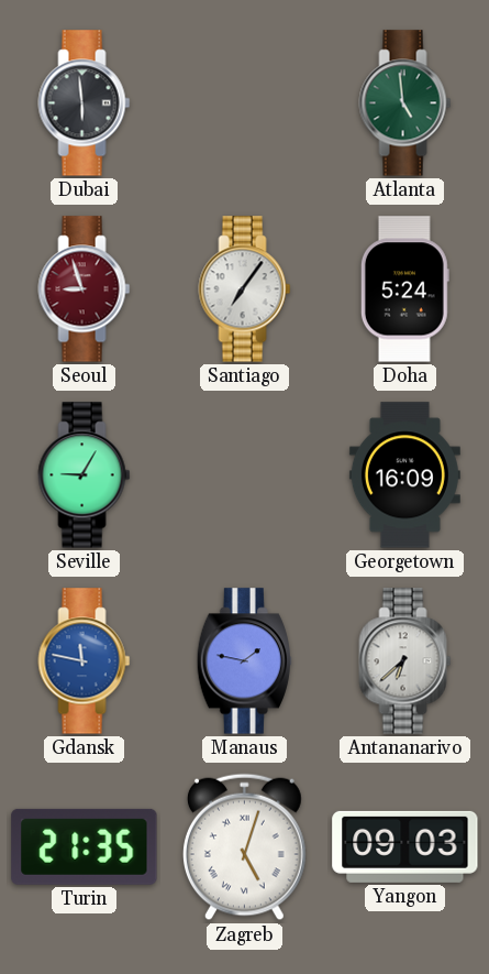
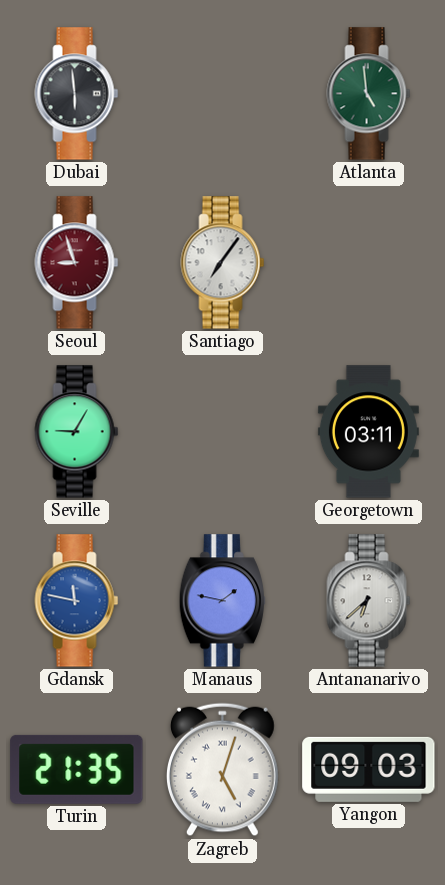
Doha: 5:24 -> none
Georgetown: 16:09 -> 03:11
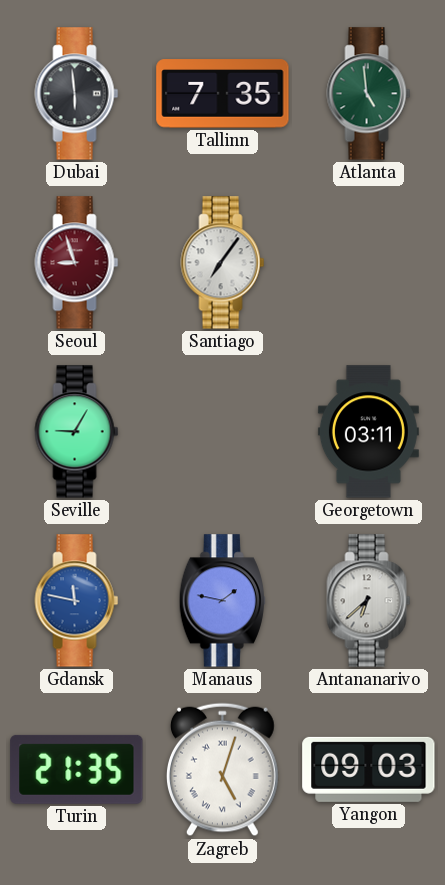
Tallinn: none -> 7:35
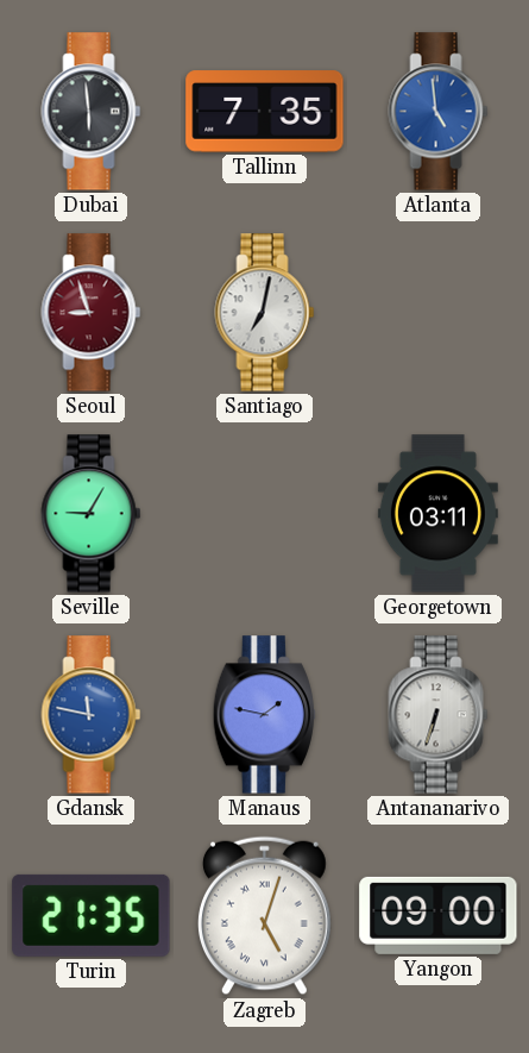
Atlanta dial: green -> blue
Santiago: 7:06 -> 7:02
Antananarivo: 6:38 -> 6:33
Yangon: 09:03 -> 09:00
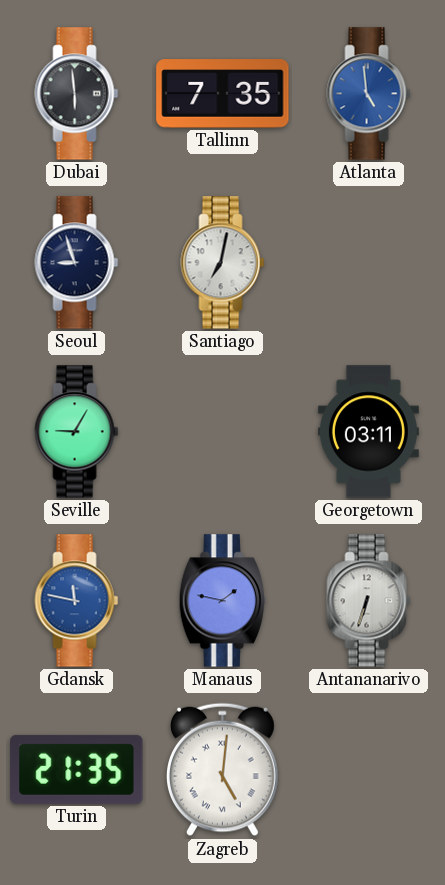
Seoul dial: burgundy -> navy
Zagreb: 5:03 -> 5:01
Yangon: 09:00 -> none
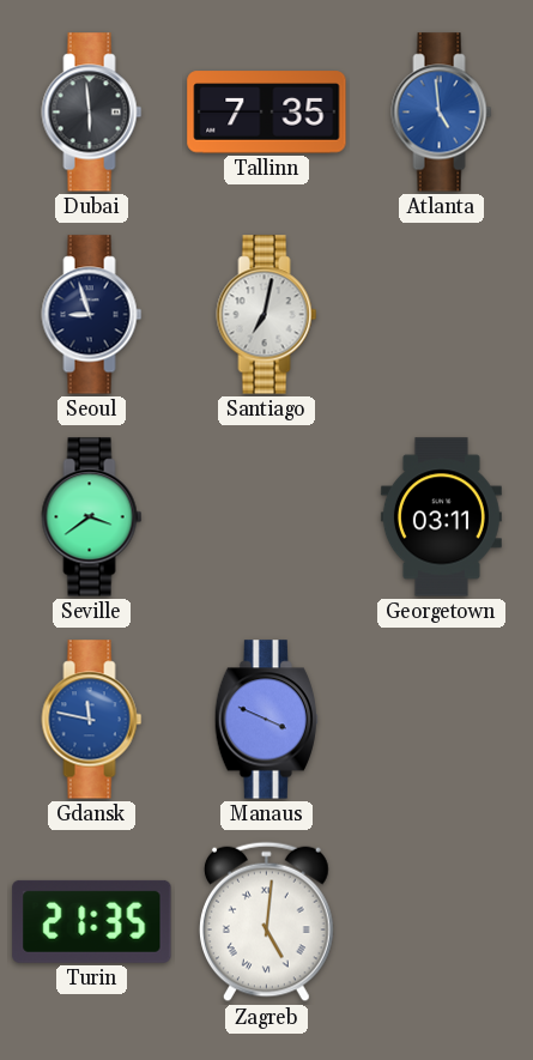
Seville: 9:05 -> 3:39
Manaus: 1:47 -> 3:49
Antananarivo: 6:33 -> none
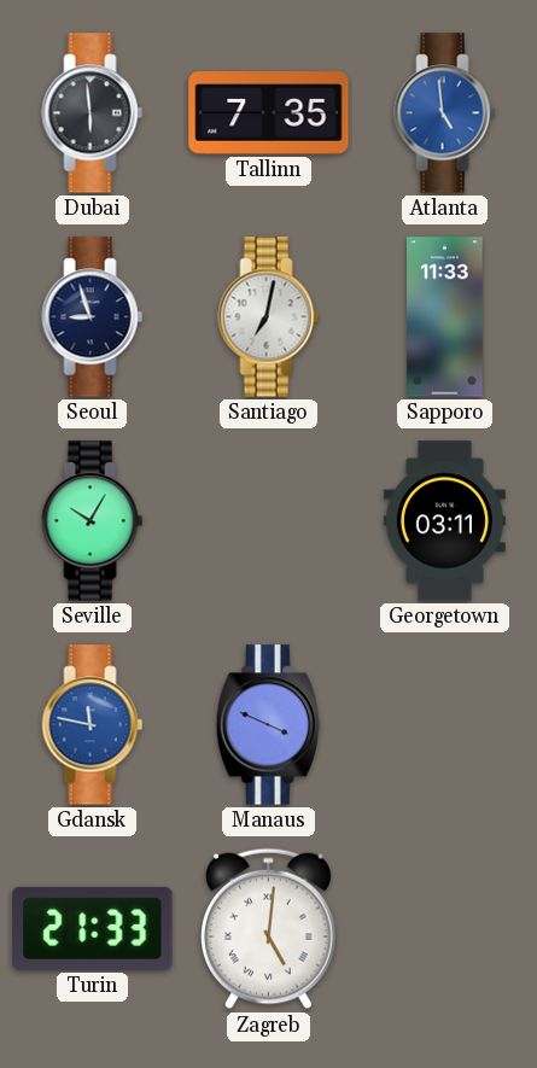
Sapporo: none -> 11:33
Seville: 3:39 -> 10:05
Turin: 21:35 -> 21:33
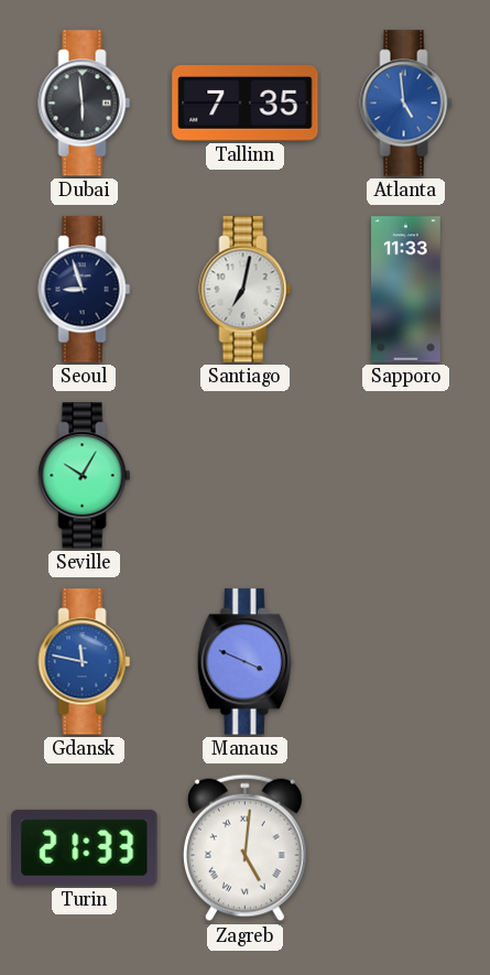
Georgetown: 03:11 -> none
